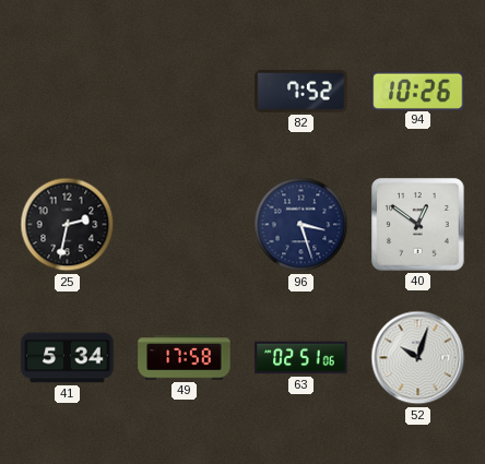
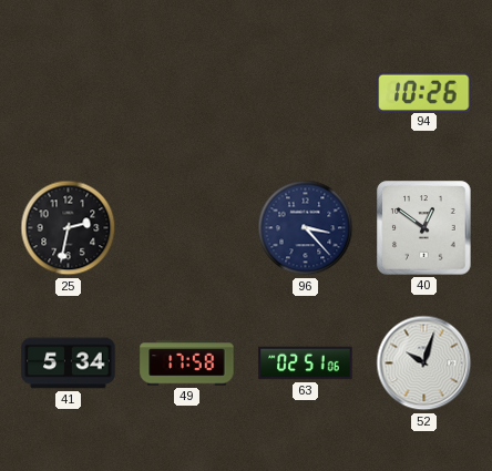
82: 7:52 -> none
96: 3:27 -> 3:23
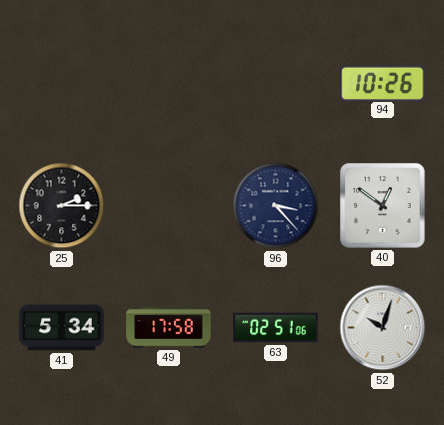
25: 2:32 -> 2:15
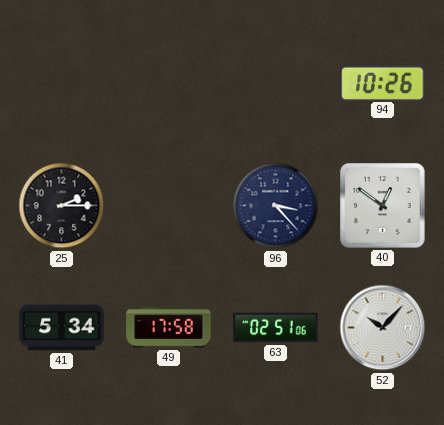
52: 10:03 -> 10:07
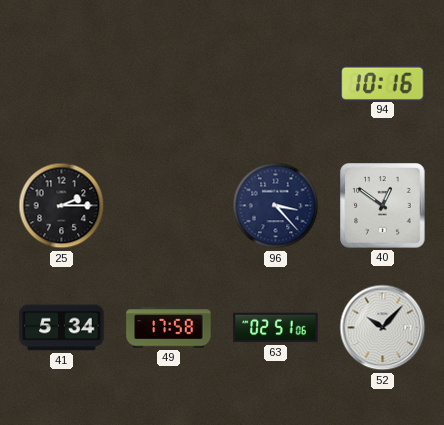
94: 10:26 -> 10:16
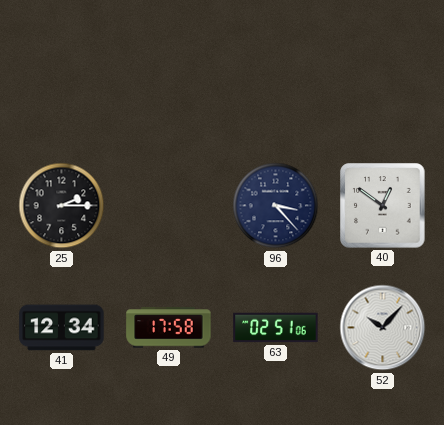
94: 10:16 -> none
41: 5:34 -> 12:34
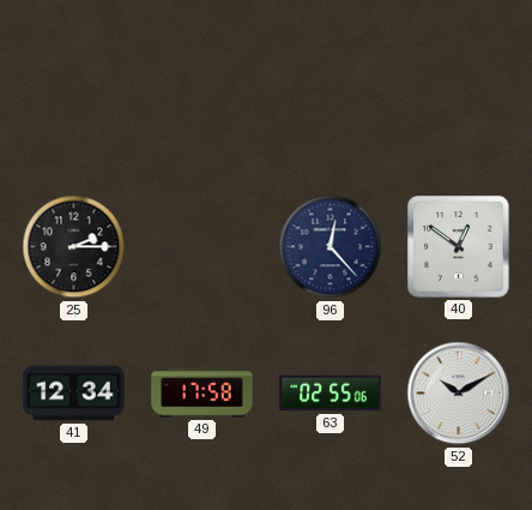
96: 3:23 -> 12:23
63: 02:51 -> 02:55
52: 10:07 -> 10:10
